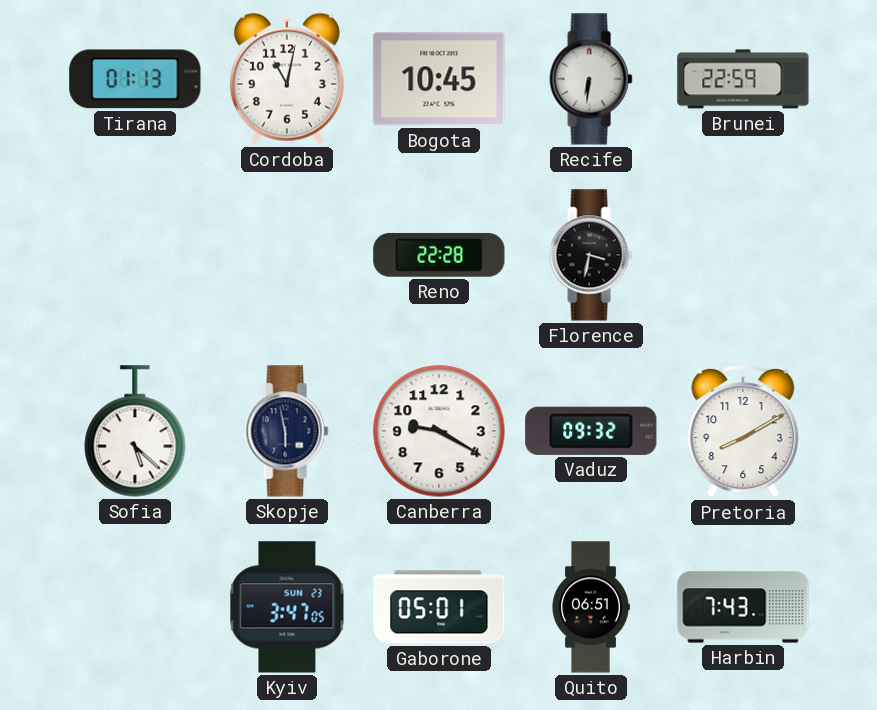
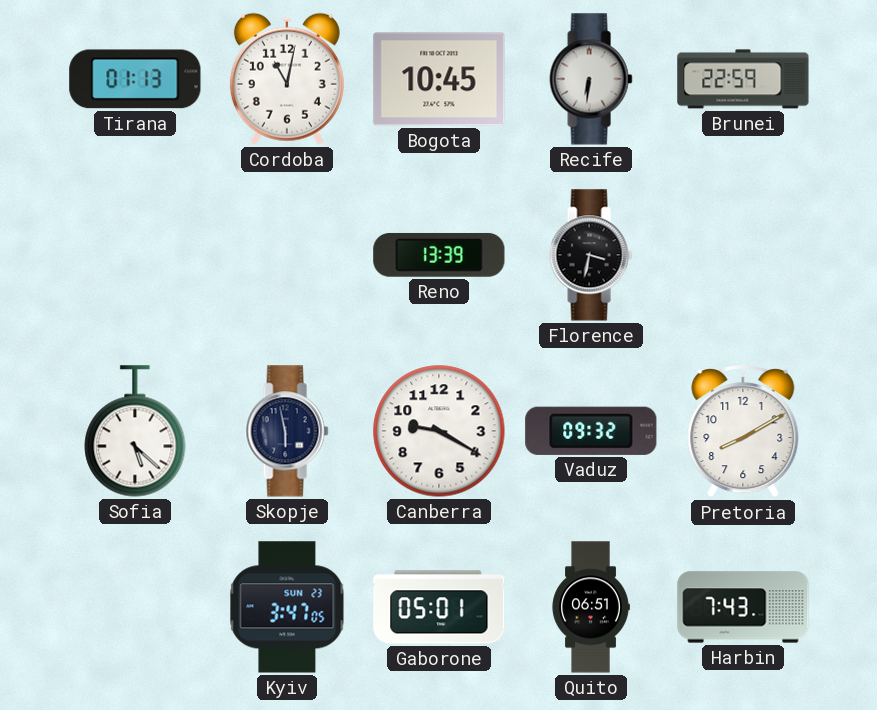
Reno: 22:28 -> 13:39
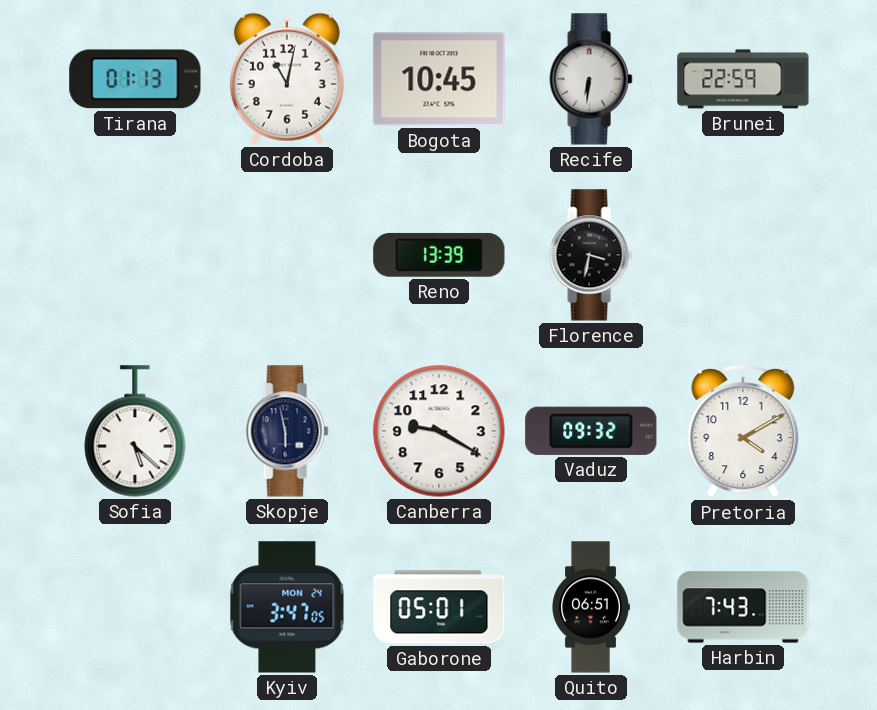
Pretoria: 8:10 -> 4:10
Kyiv date: SUN 23 -> MON 24
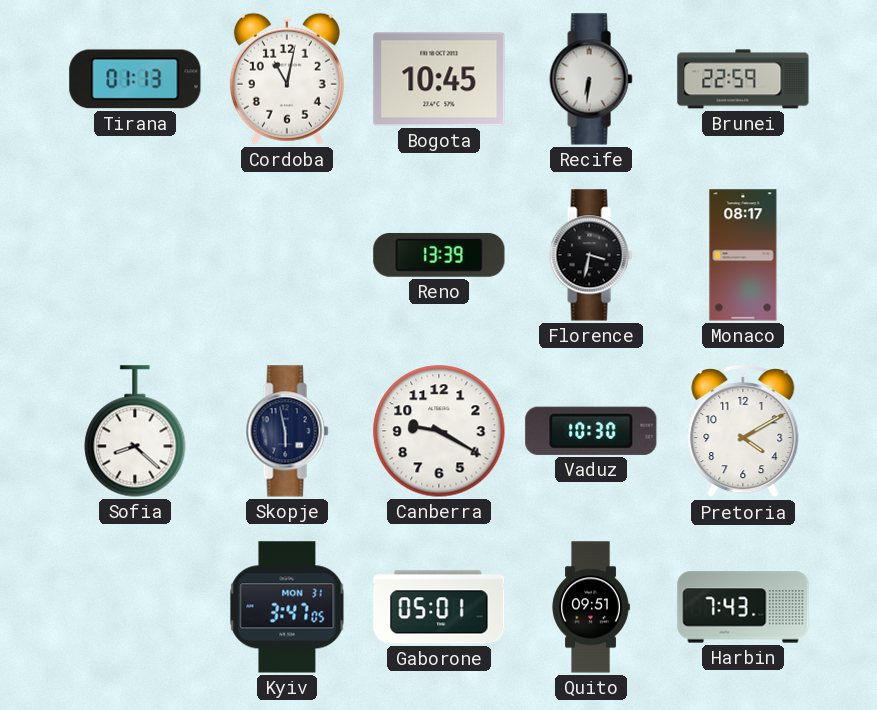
Monaco: none -> 08:17
Sofia: 5:22 -> 8:22
Vaduz: 09:32 -> 10:30
Kyiv date: MON 24 -> MON 31
Quito: 06:51 -> 09:51
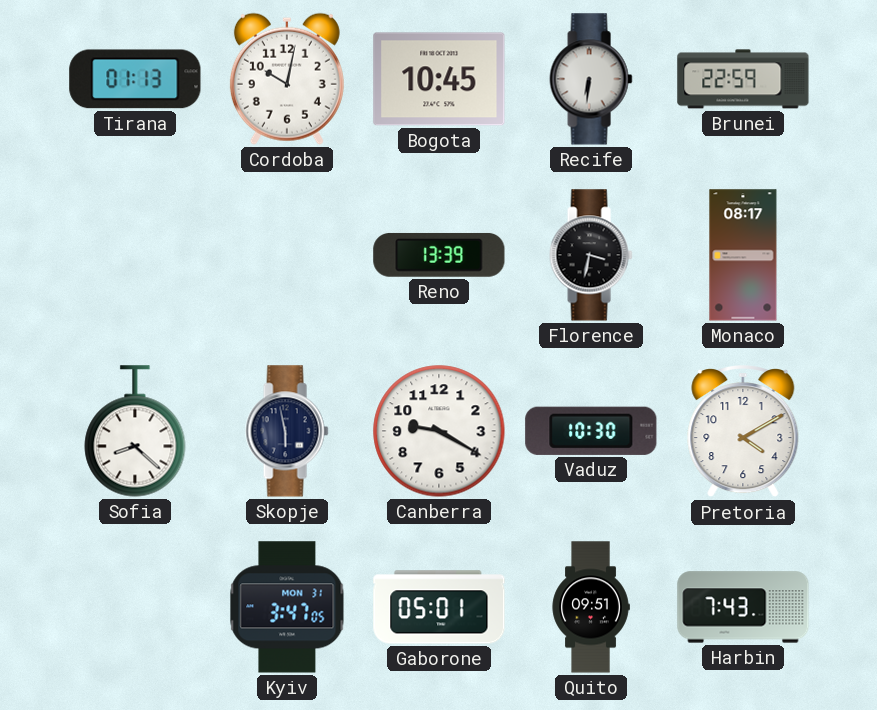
Cordoba: 11:02 -> 10:02
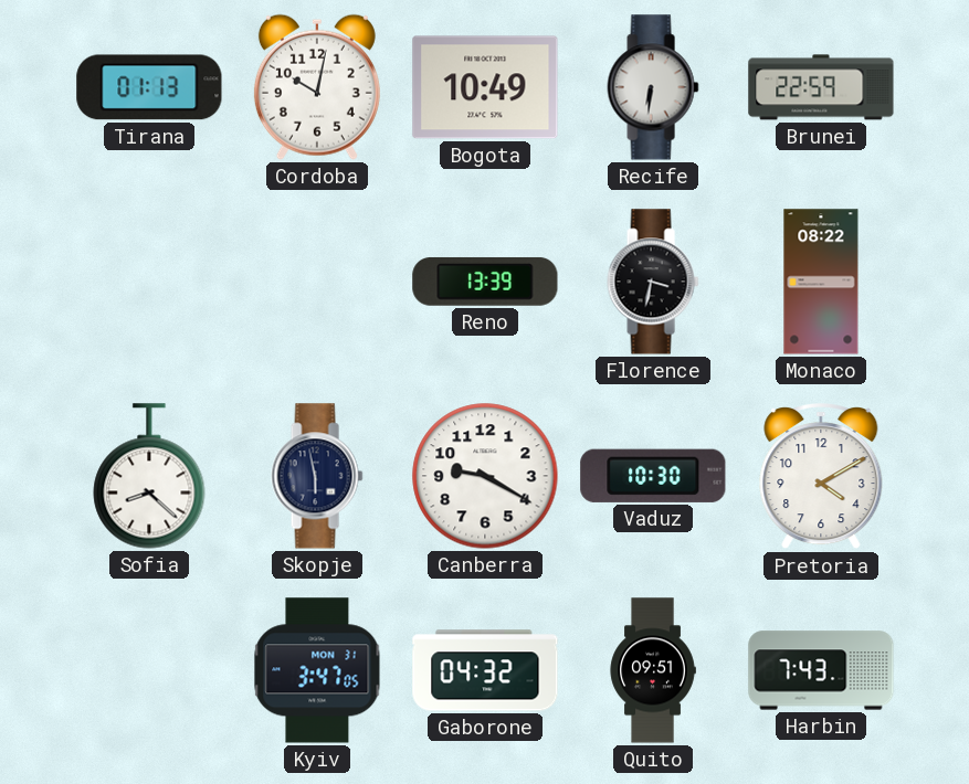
Bogota: 10:45 -> 10:49
Monaco: 08:17 -> 08:22
Gaborone: 05:01 -> 04:32
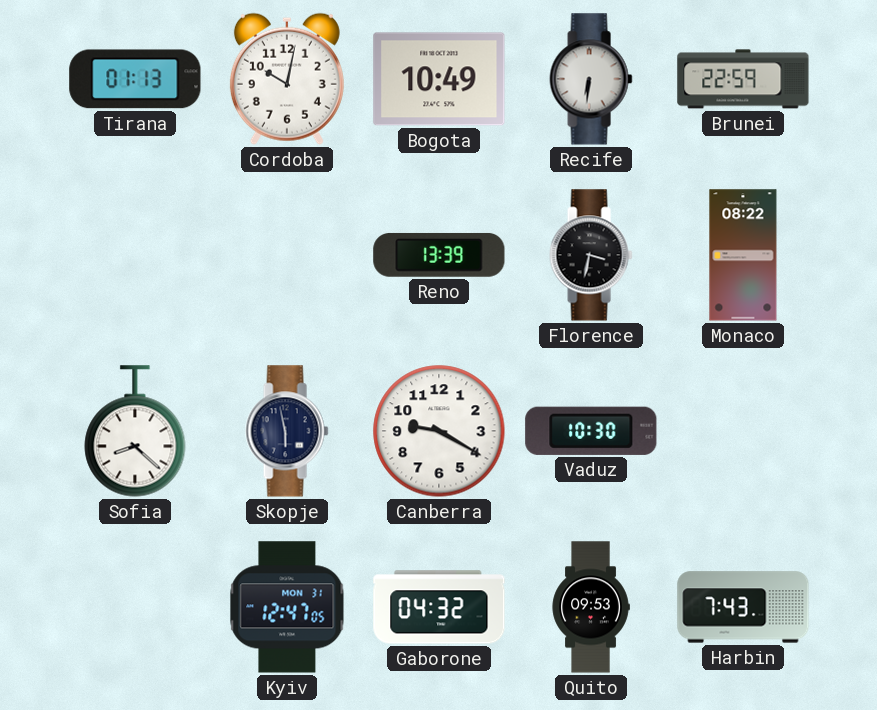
Pretoria: 4:10 -> none
Kyiv: 3:47 -> 12:47
Quito: 09:51 -> 09:53
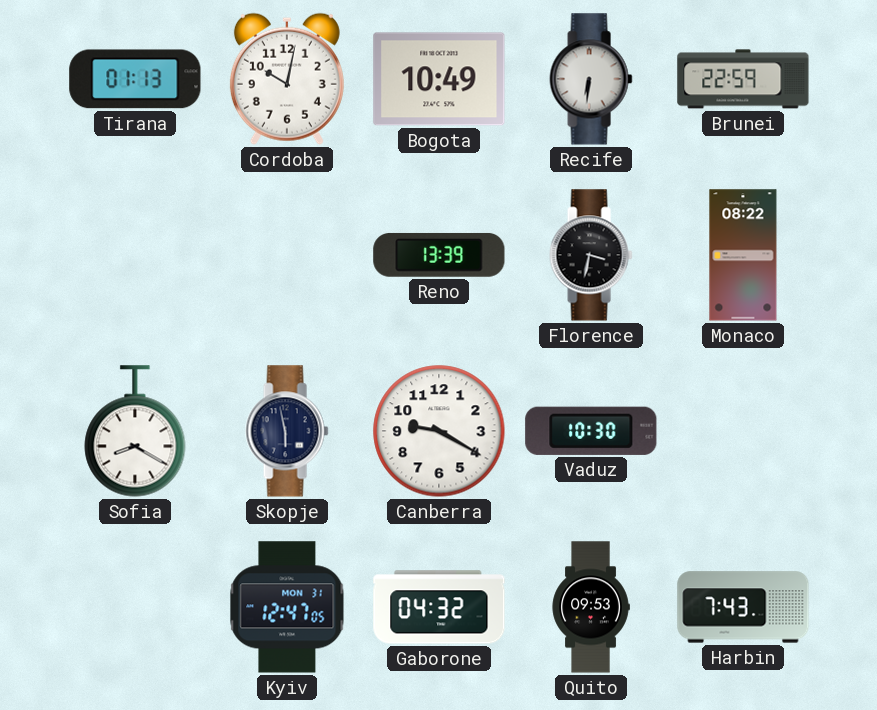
Sofia: 8:22 -> 8:20
